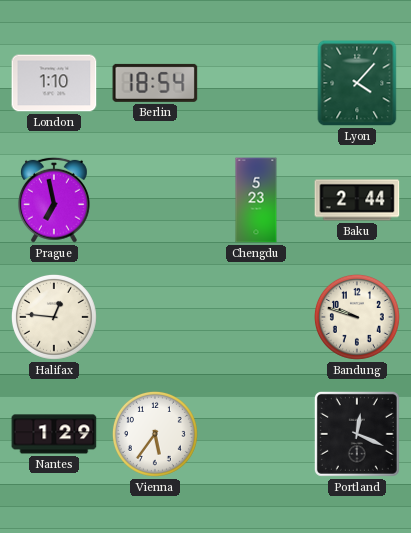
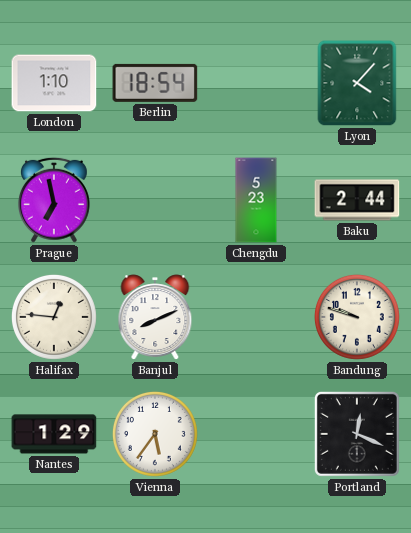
Banjul: none -> 8:11
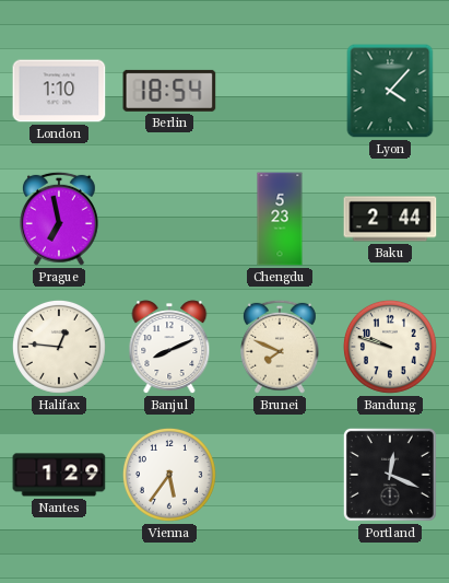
Brunei: none -> 7:49
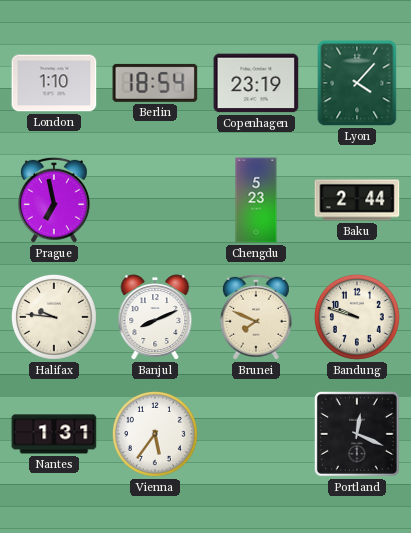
Copenhagen: none -> 23:19
Halifax: 12:46 -> 9:46
Nantes: 1:29 -> 1:31
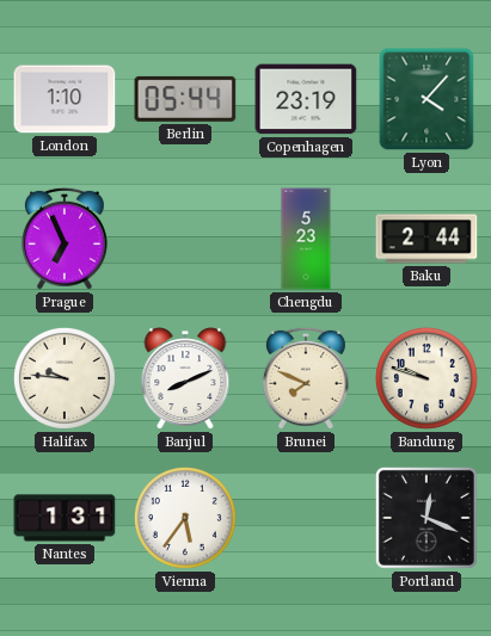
Berlin: 18:54 -> 05:44
Prague: 6:58 -> 6:56
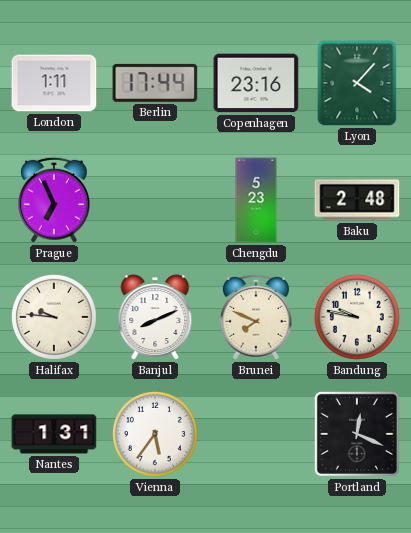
London: 1:10 -> 1:11
Berlin: 05:44 -> 17:44
Copenhagen: 23:19 -> 23:16
Baku: 2:44 -> 2:48
Bandung: 9:48 -> 9:47
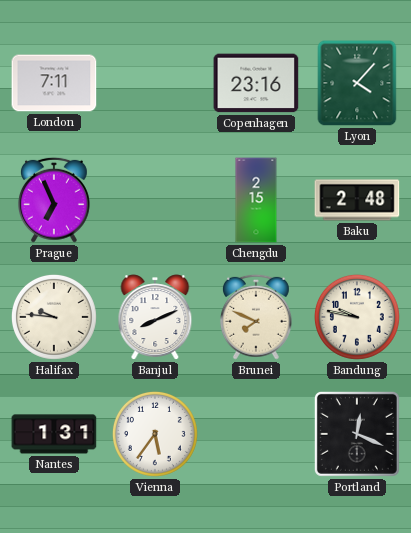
London: 1:11 -> 7:11
Berlin: 17:44 -> none
Chengdu: 5:23 -> 2:15
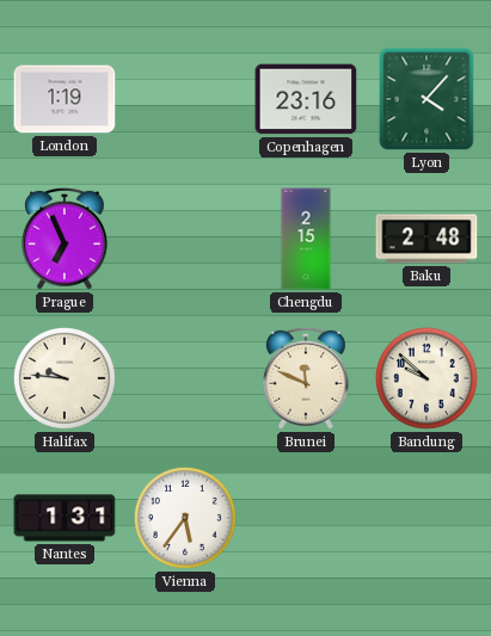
London: 7:11 -> 1:19
Banjul: 8:11 -> none
Brunei: 7:49 -> 11:49
Bandung: 9:47 -> 9:52
Portland: 12:19 -> none
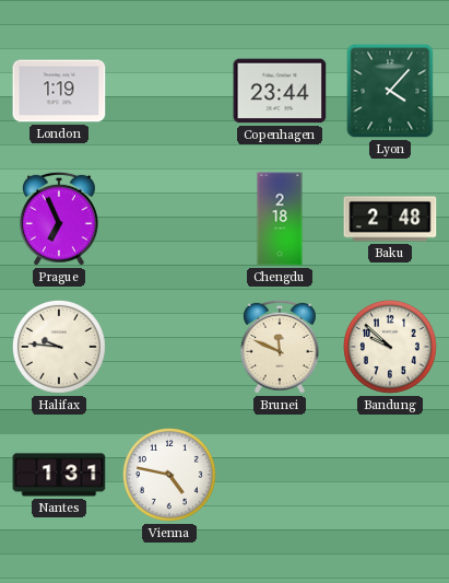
Copenhagen: 23:16 -> 23:44
Chengdu: 2:15 -> 2:18
Vienna: 5:36 -> 4:47
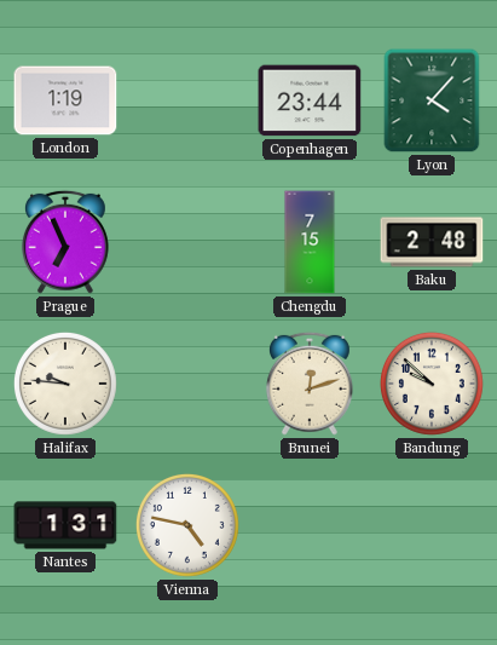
Chengdu: 2:18 -> 7:15
Brunei: 11:49 -> 12:12
